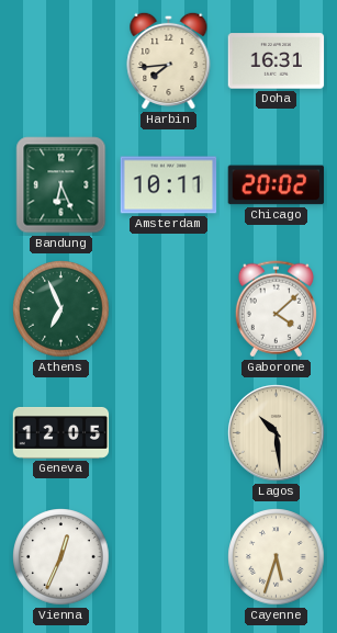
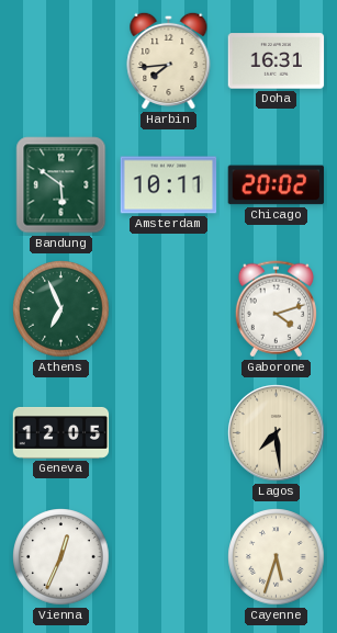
Bandung: 6:26 -> 5:51
Gaborone: 4:08 -> 4:12
Lagos: 10:29 -> 7:29
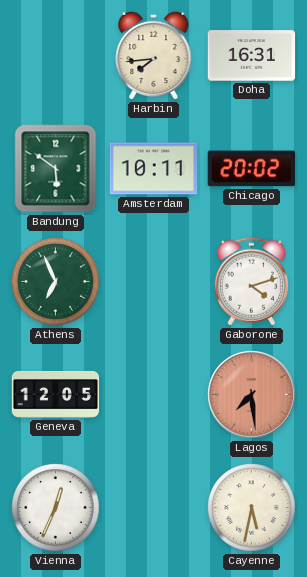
Lagos dial: cream -> salmon
Cayenne: 5:33 -> 5:32
